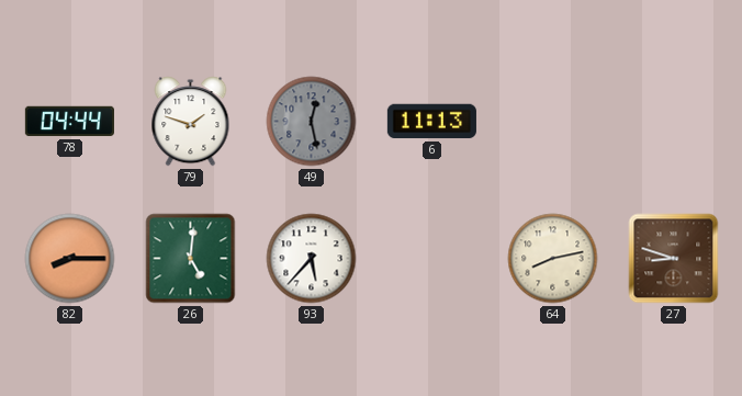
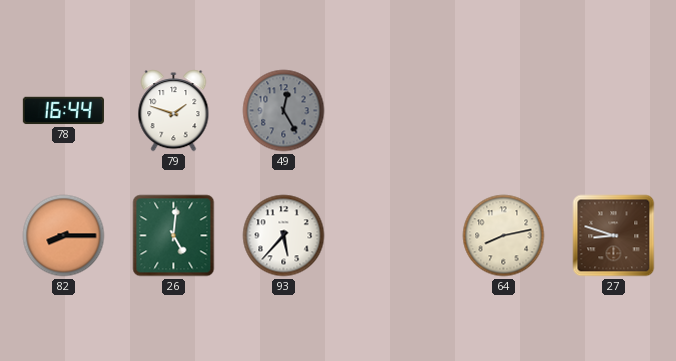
78: 04:44 -> 16:44
49: 12:28 -> 12:25
6: 11:13 -> none
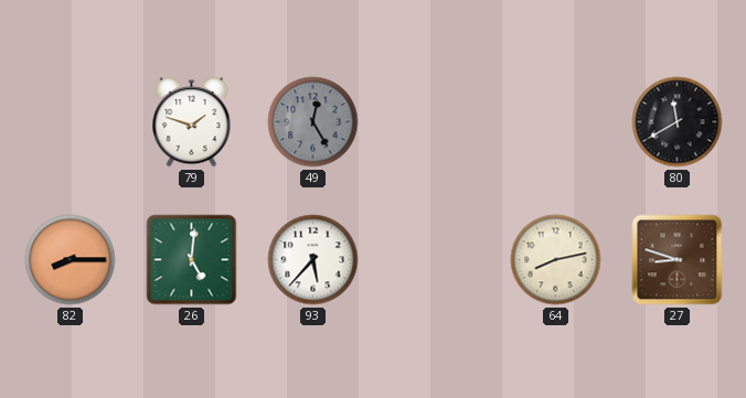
78: 16:44 -> none
80: none -> 11:40
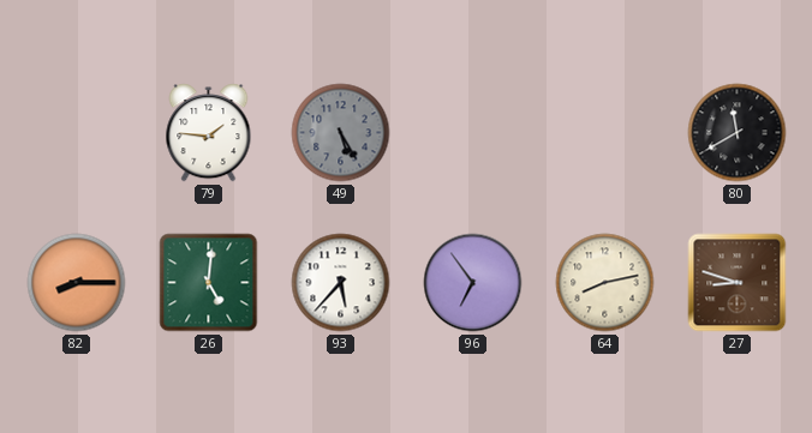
79: 1:48 -> 1:46
49: 12:25 -> 5:25
96: none -> 6:54
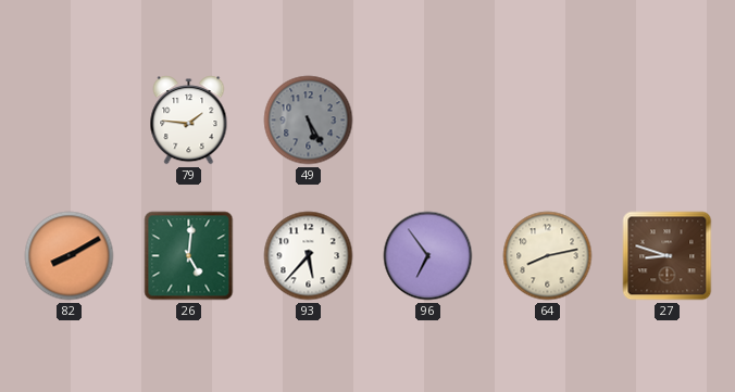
80: 11:40 -> none
82: 8:15 -> 8:10
